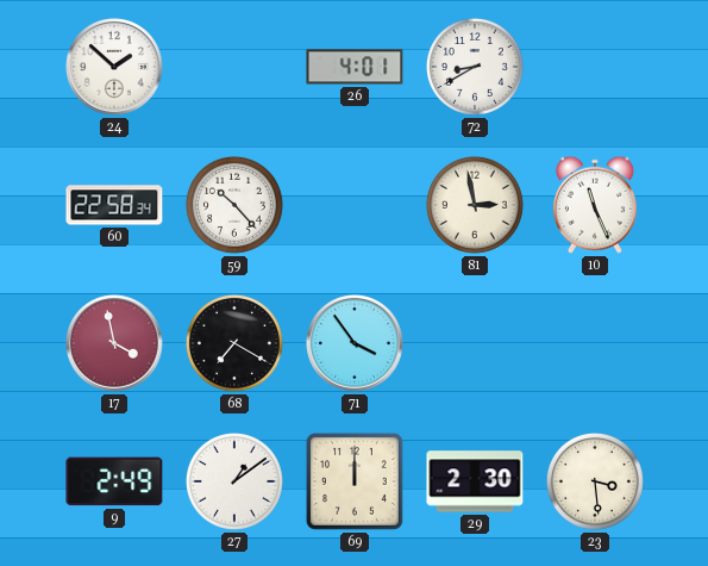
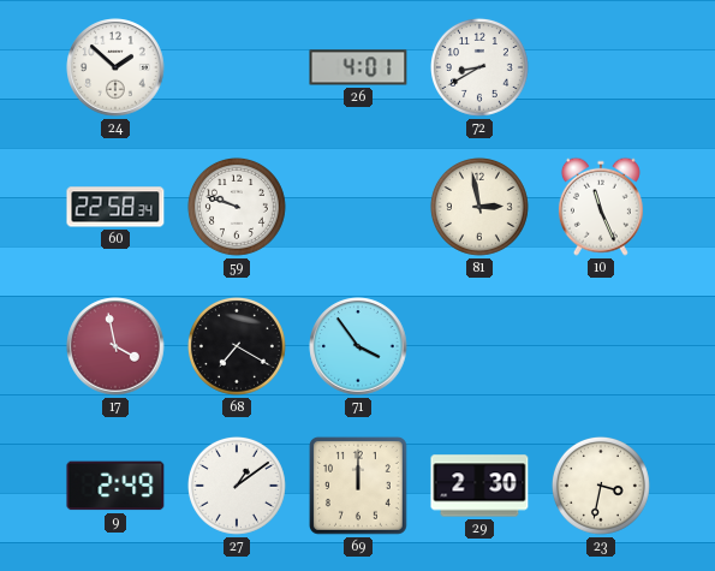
59: 10:23 -> 9:48
23: 3:29 -> 3:32
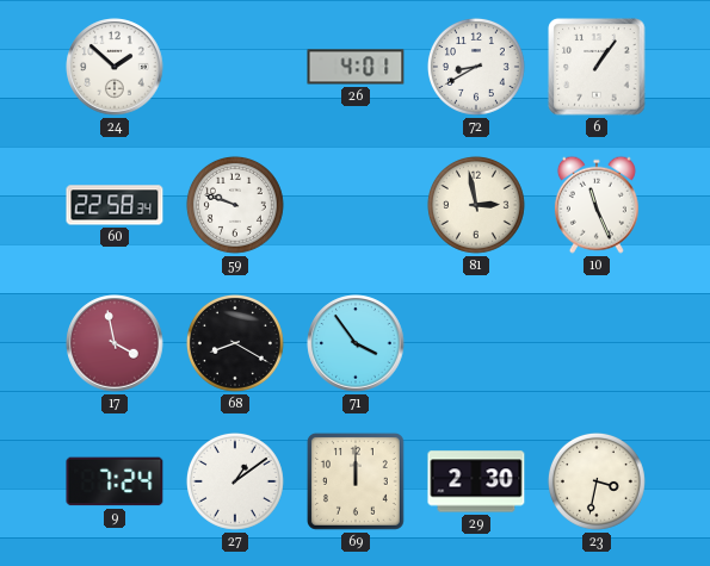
6: none -> 1:06
68: 7:20 -> 8:20
9: 2:49 -> 7:24
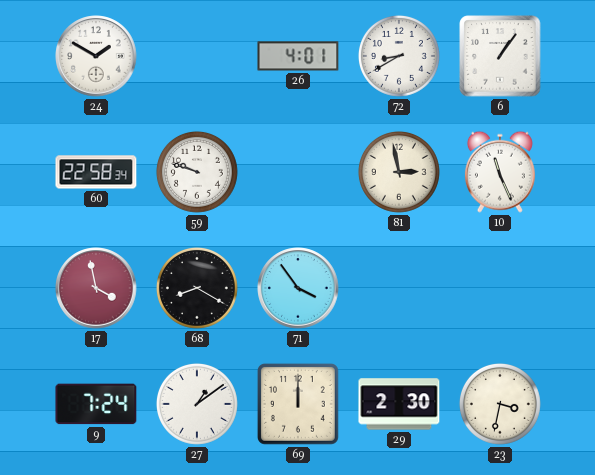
24: 1:52 -> 1:50
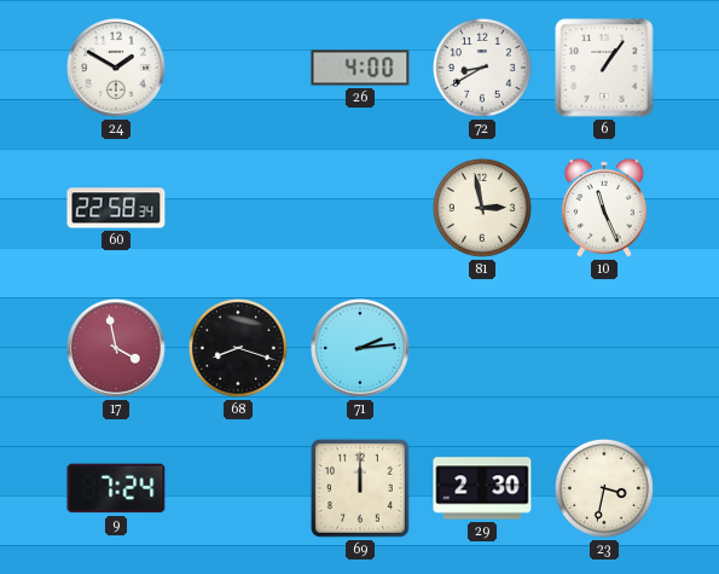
26: 4:01 -> 4:00
59: 9:48 -> none
68: 8:20 -> 8:18
71: 3:54 -> 2:14
27: 1:09 -> none
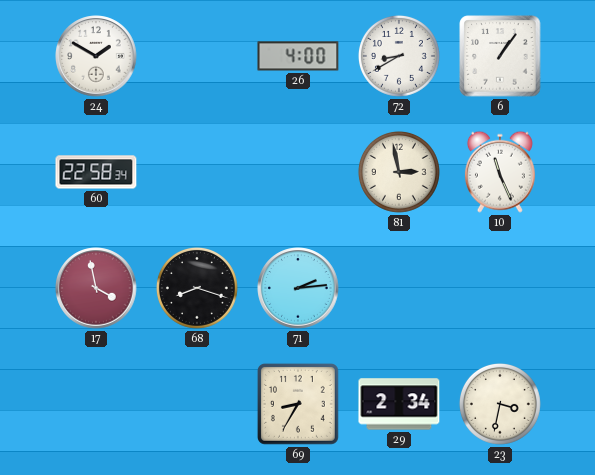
9: 7:24 -> none
69: 12:00 -> 8:35
29: 2:30 -> 2:34
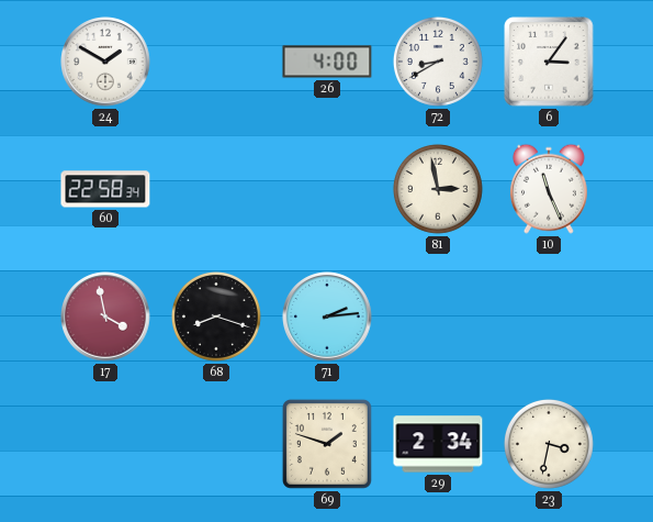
6: 1:06 -> 3:06
69: 8:35 -> 1:48
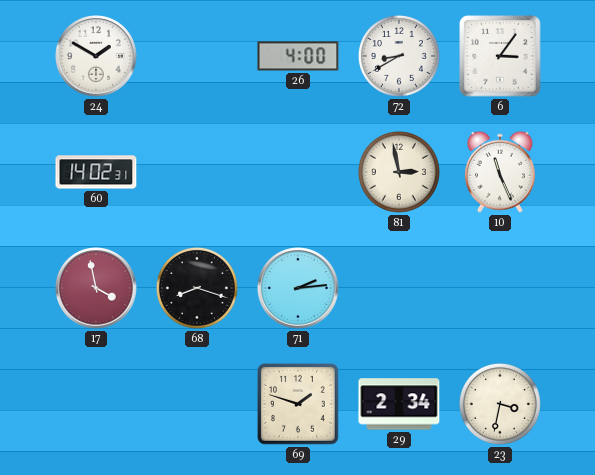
60: 22:58 -> 14:02
